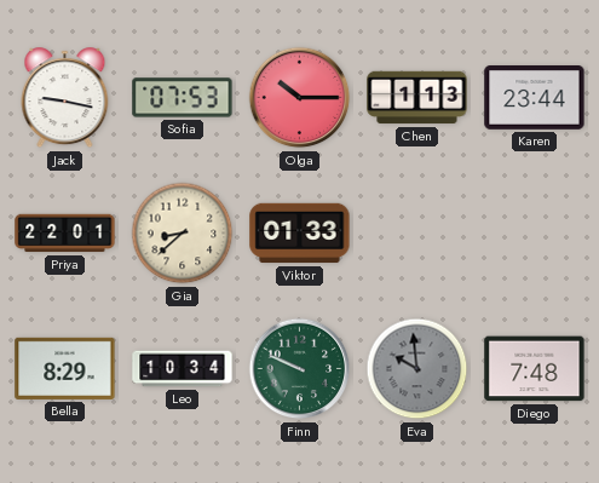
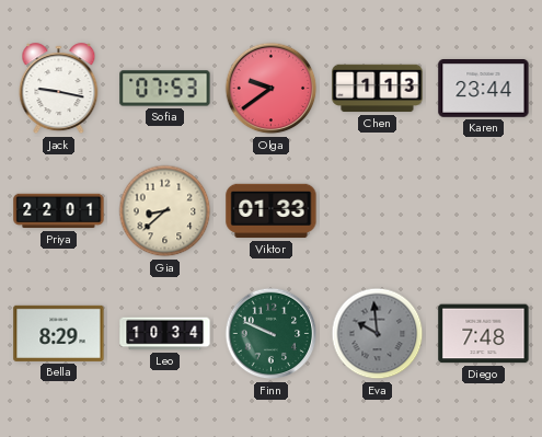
Olga: 10:15 -> 9:39
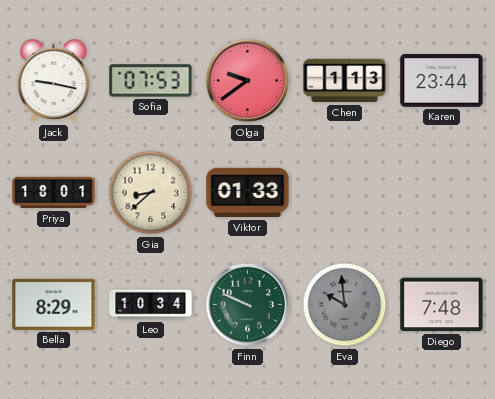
Priya: 22:01 -> 18:01
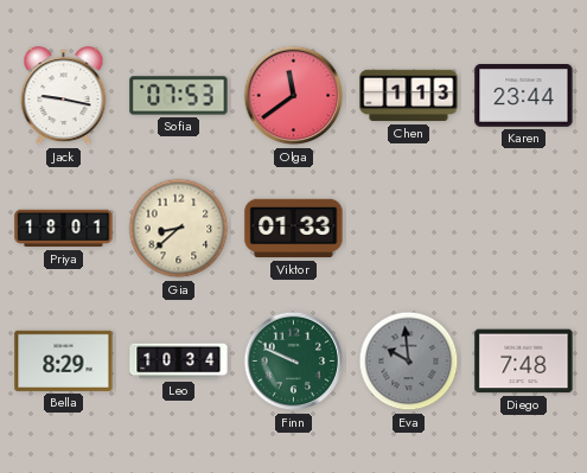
Olga: 9:39 -> 11:39
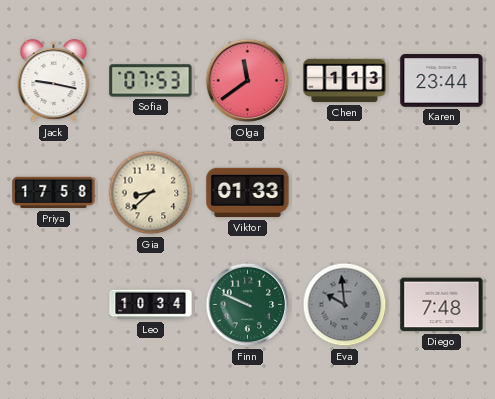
Priya: 18:01 -> 17:58
Bella: 8:29 -> none
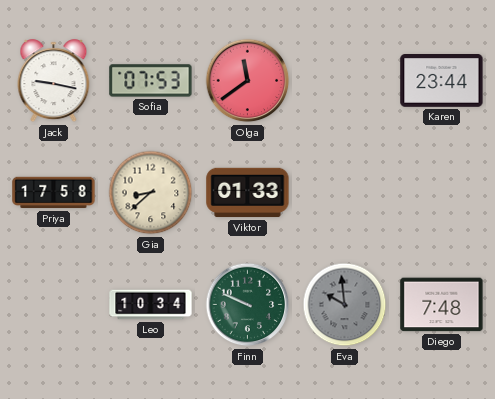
Chen: 1:13 -> none
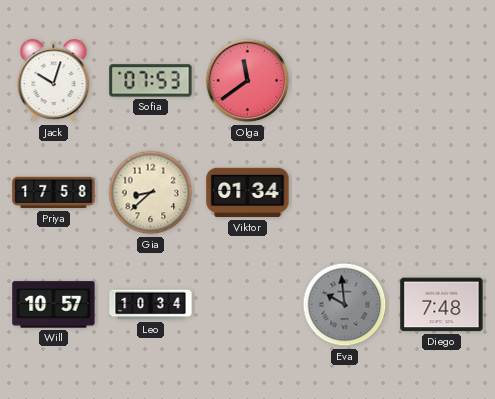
Jack: 9:17 -> 10:03
Karen: 23:44 -> none
Viktor: 01:33 -> 01:34
Will: none -> 10:57
Finn: 9:49 -> none
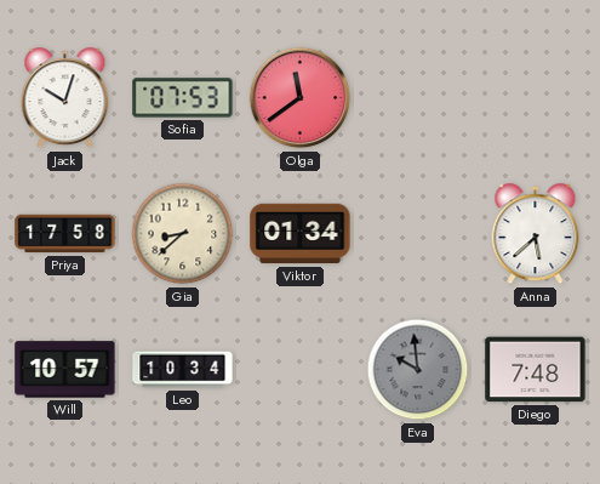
Anna: none -> 5:38
